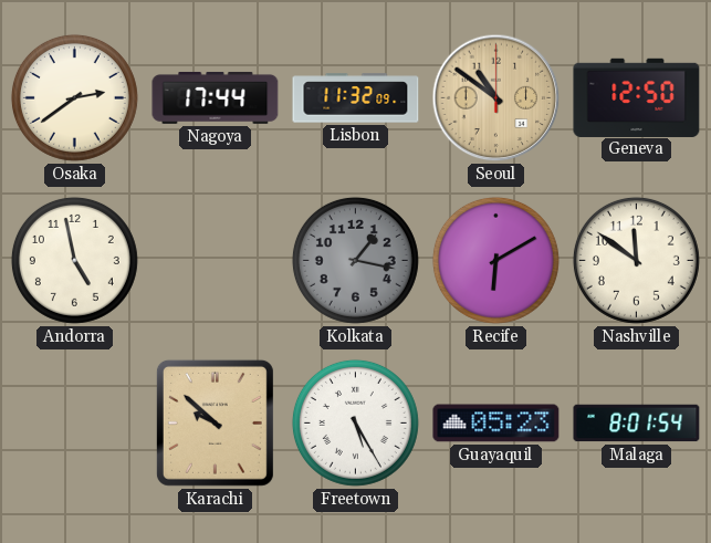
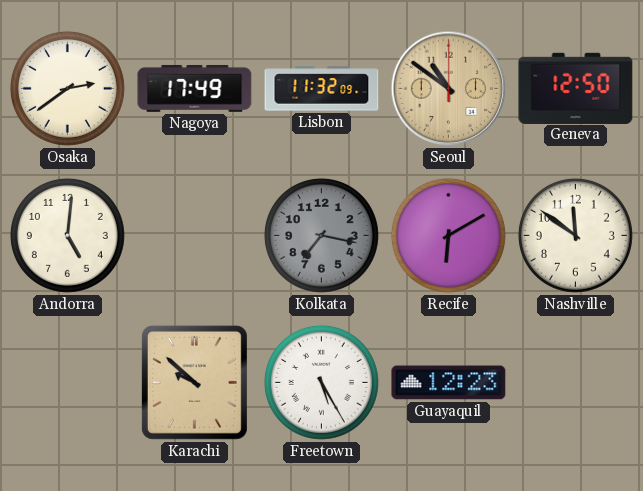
Nagoya: 17:44 -> 17:49
Andorra: 4:58 -> 5:01
Kolkata: 1:17 -> 7:17
Guayaquil: 05:23 -> 12:23
Malaga: 8:01 -> none
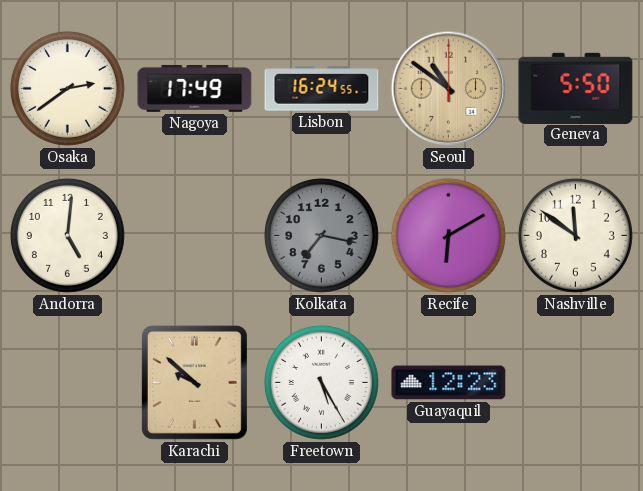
Lisbon: 11:32 -> 16:24
Geneva: 12:50 -> 5:50
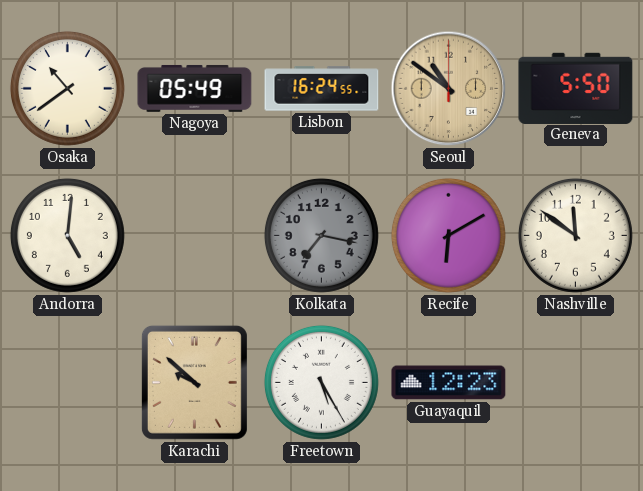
Osaka: 2:39 -> 10:39
Nagoya: 17:49 -> 05:49
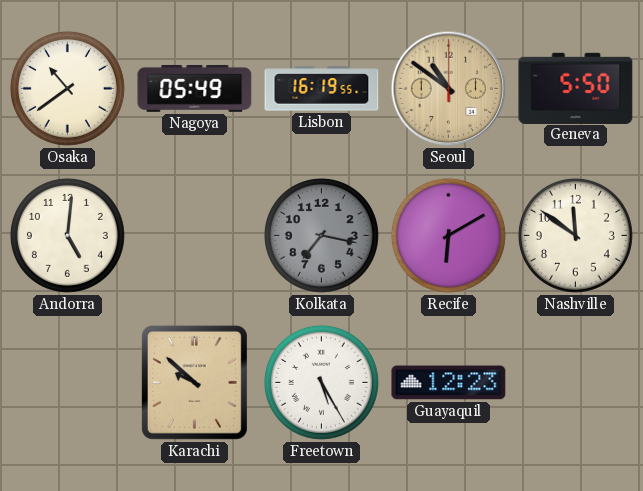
Lisbon: 16:24 -> 16:19
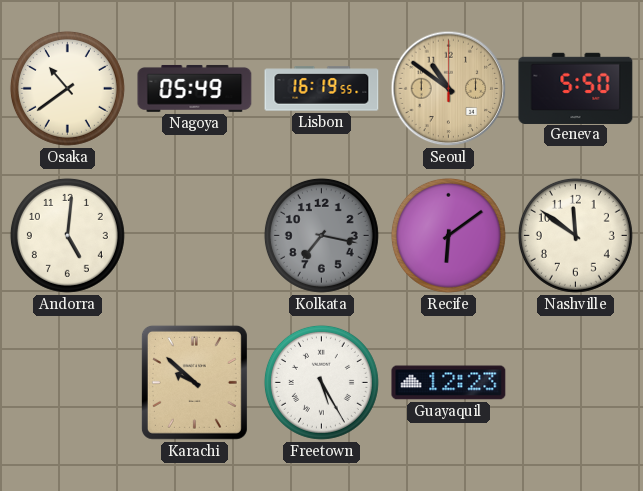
Recife: 6:10 -> 6:09
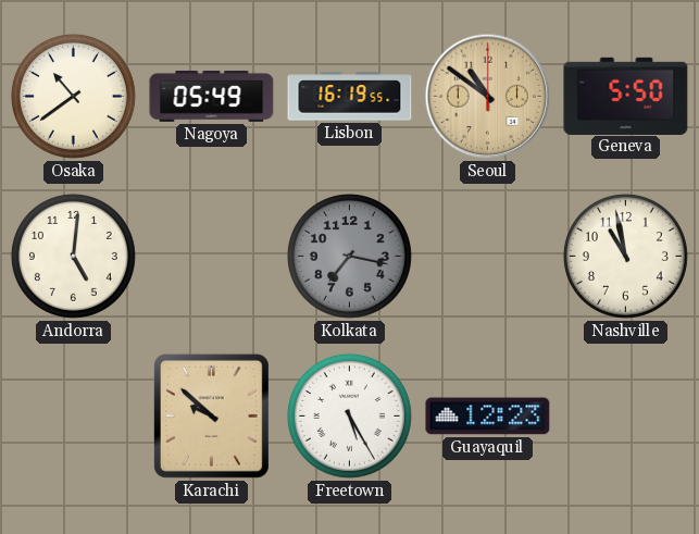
Recife: 6:09 -> none
Nashville: 11:51 -> 10:58
